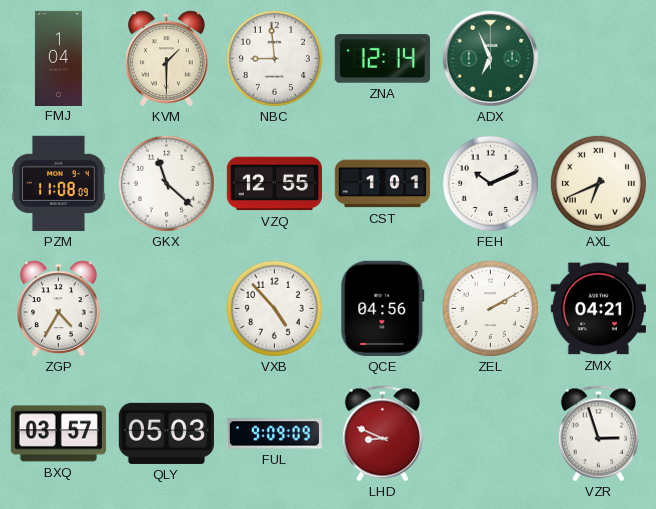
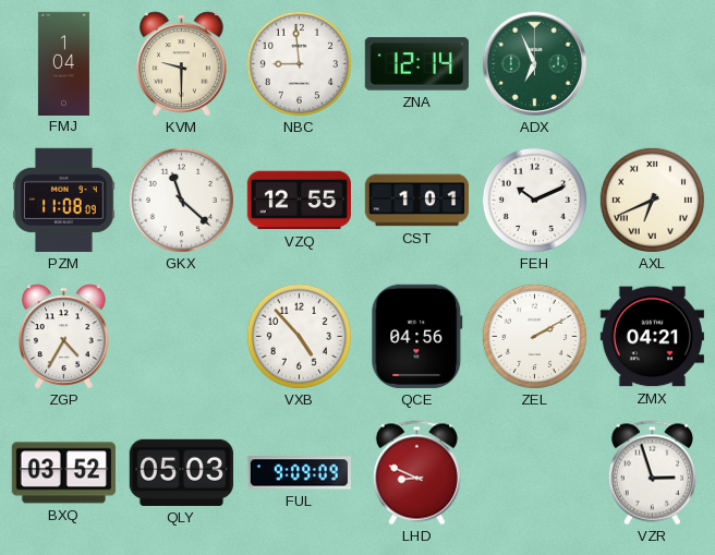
KVM: 1:30 -> 9:30
BXQ: 03:57 -> 03:52
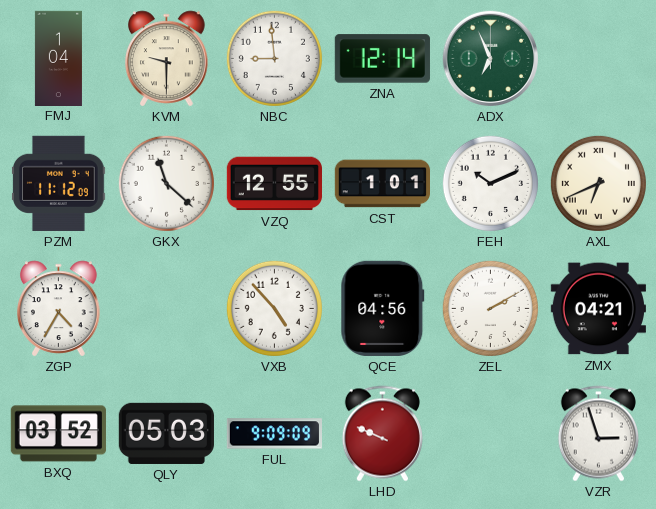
PZM: 11:08 -> 11:12
LHD: 8:49 -> 9:49
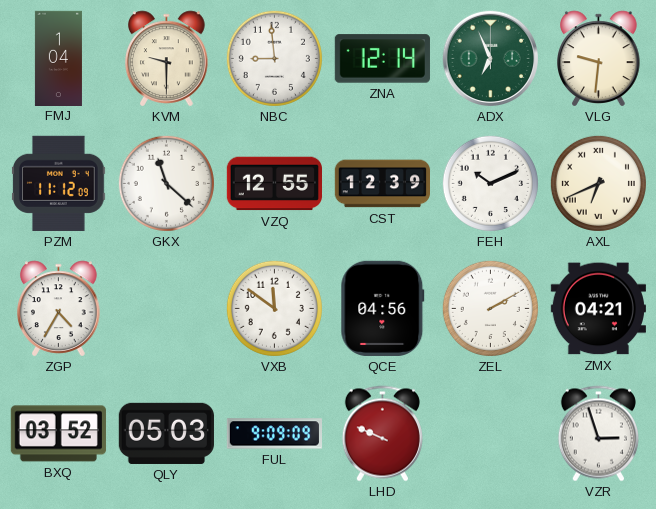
VLG: none -> 9:31
CST: 1:01 -> 12:39
VXB: 4:53 -> 11:51
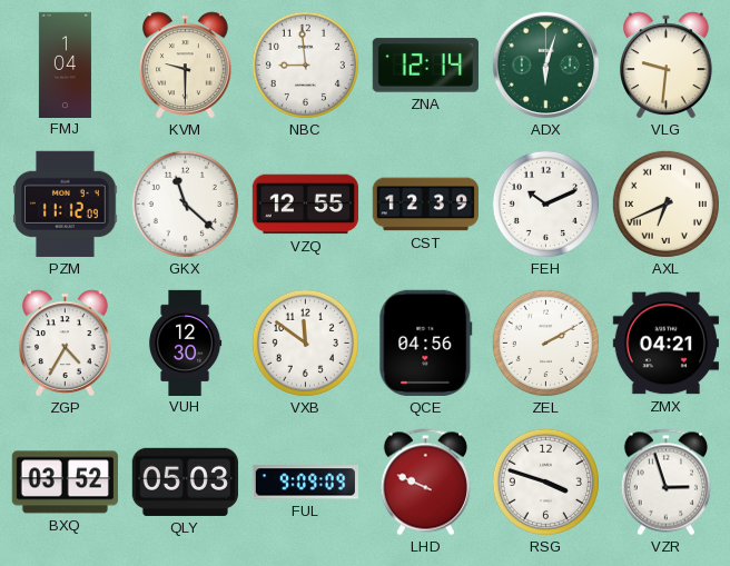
ADX: 6:56 -> 6:03
VUH: none -> 12:30
RSG: none -> 3:48
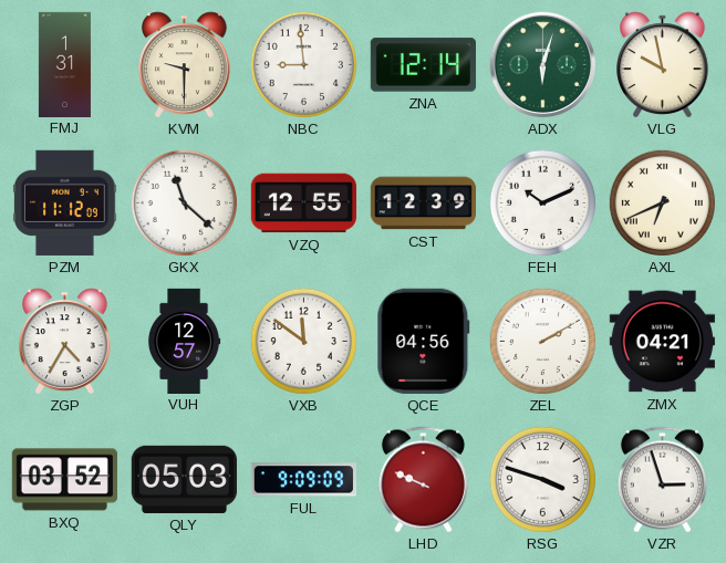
FMJ: 1:04 -> 1:31
VLG: 9:31 -> 9:58
VUH: 12:30 -> 12:57
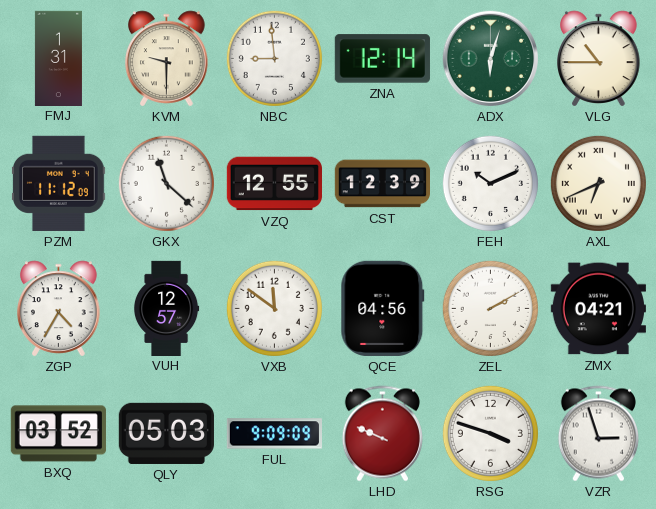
VLG: 9:58 -> 10:45
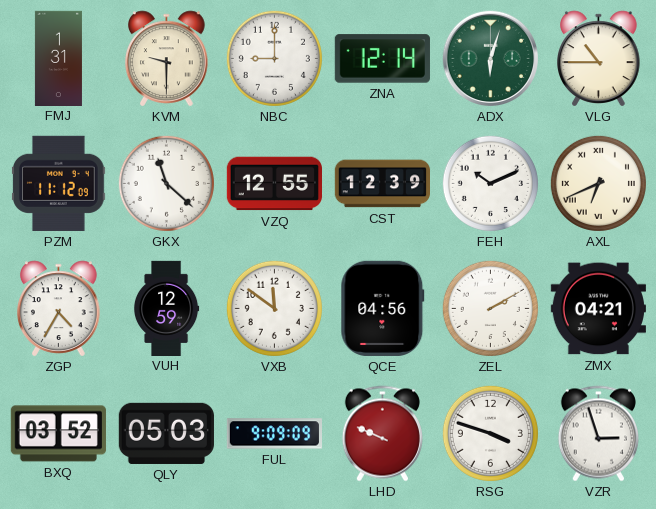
NBC: 8:59 -> 9:00
VUH: 12:57 -> 12:59
